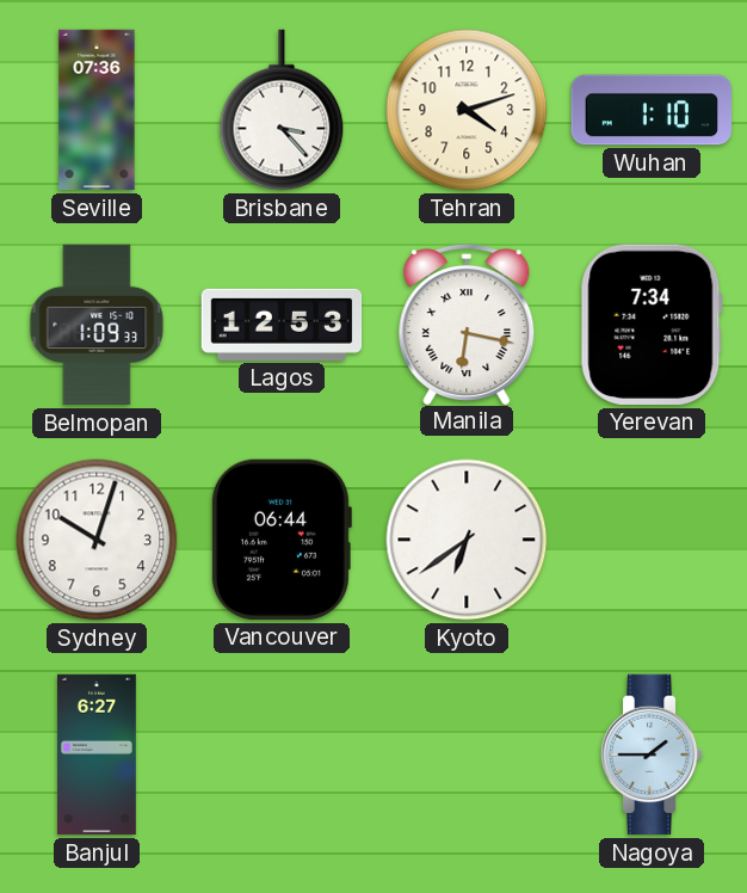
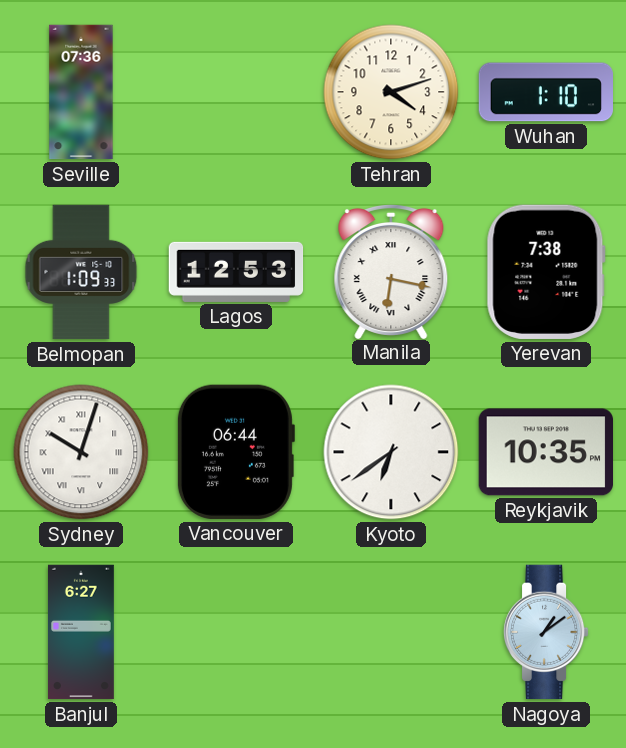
Brisbane: 3:23 -> none
Yerevan: 7:34 -> 7:38
Sydney numerals: Arabic -> Roman
Reykjavik: none -> 10:35
Nagoya: 1:45 -> 1:09
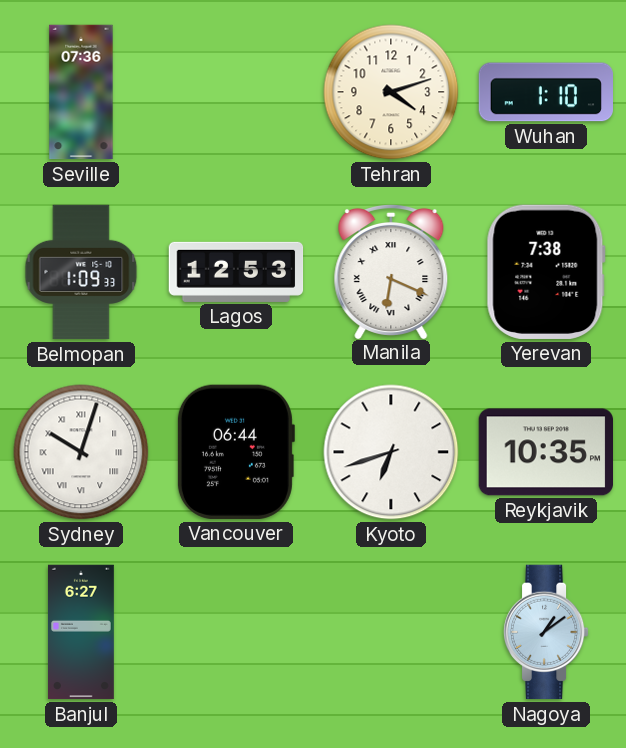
Manila: 6:17 -> 6:19
Kyoto: 6:39 -> 6:42
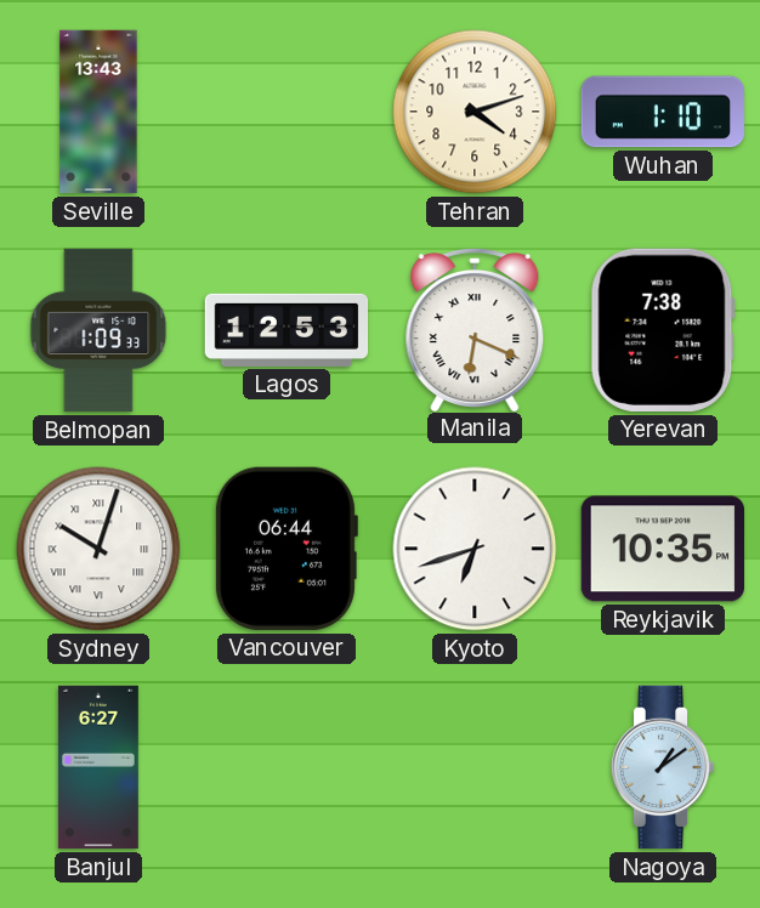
Seville: 07:36 -> 13:43
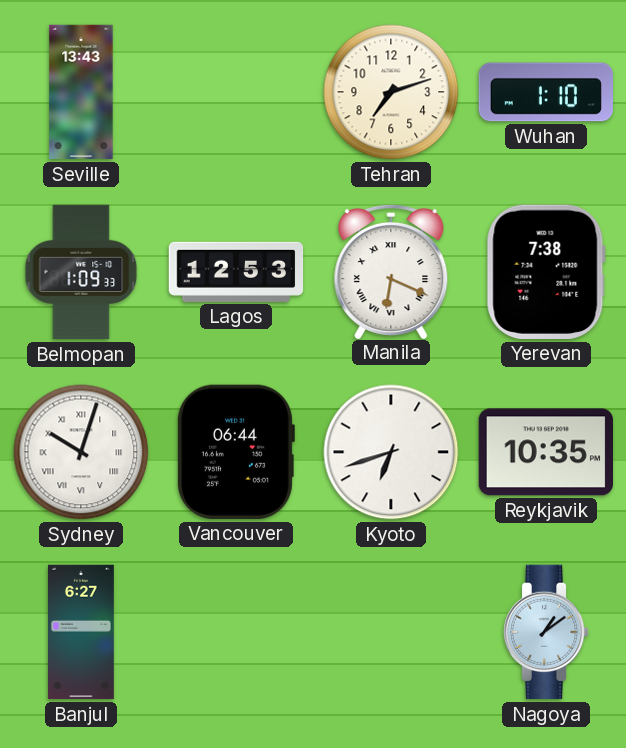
Tehran: 4:12 -> 7:12
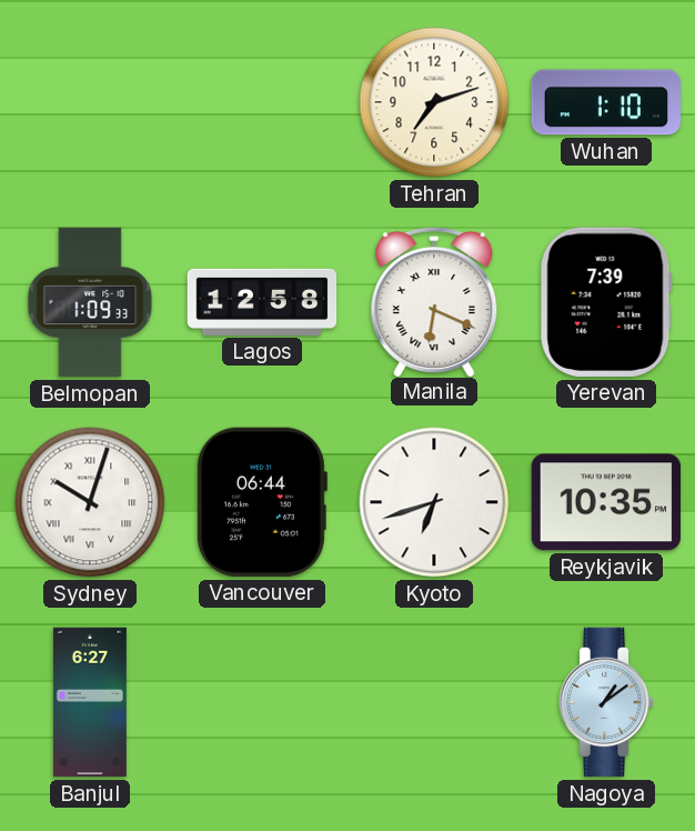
Seville: 13:43 -> none
Lagos: 12:53 -> 12:58
Yerevan: 7:38 -> 7:39
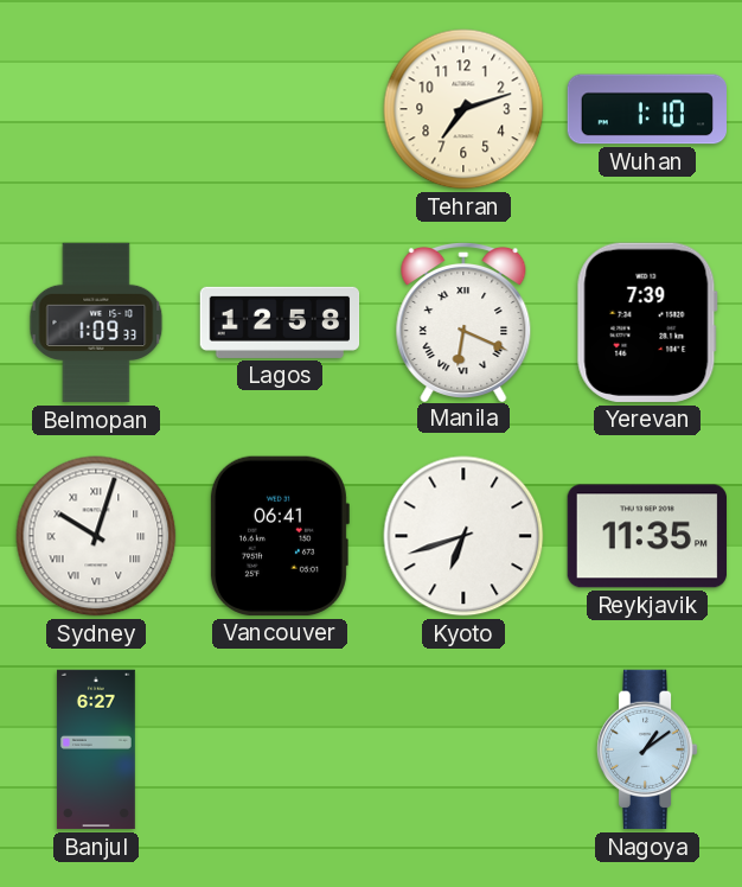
Vancouver: 06:44 -> 06:41
Reykjavik: 10:35 -> 11:35
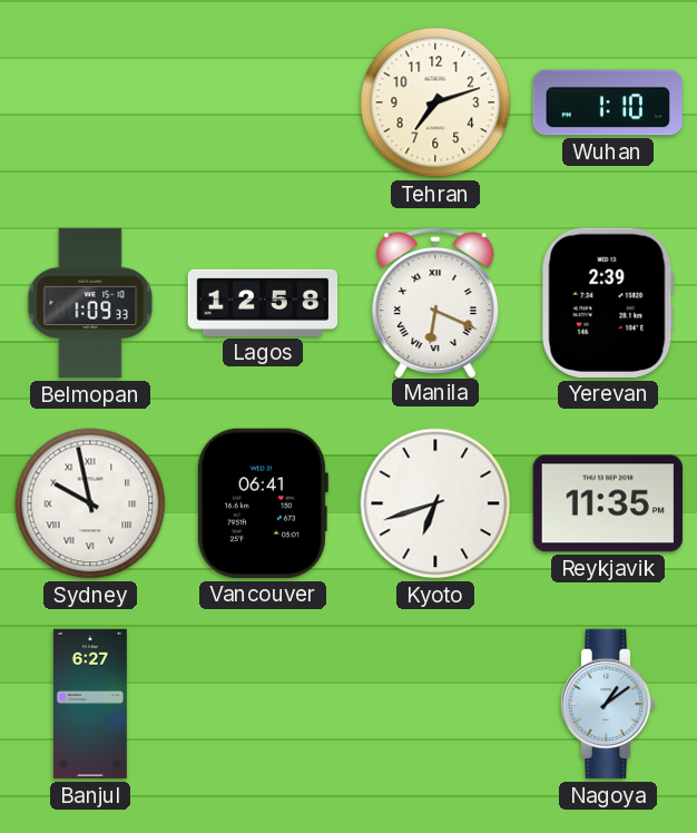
Yerevan: 7:39 -> 2:39
Sydney: 10:03 -> 9:58
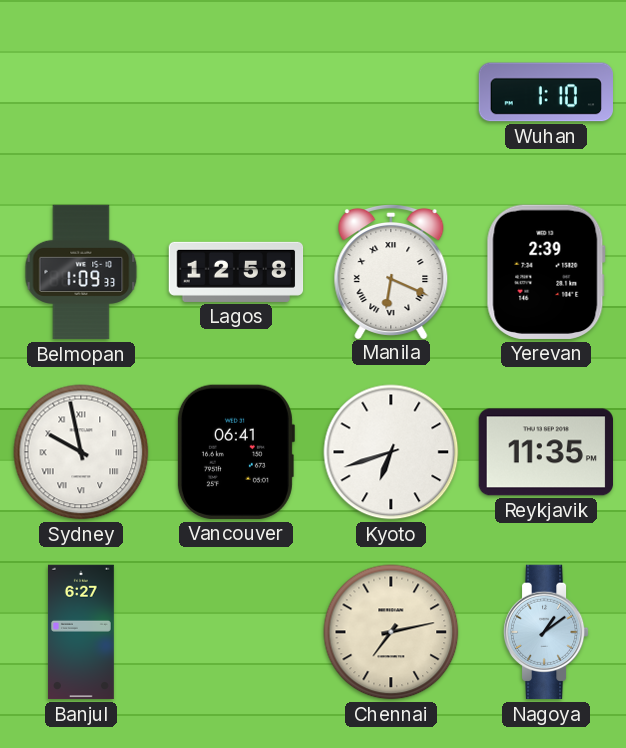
Tehran: 7:12 -> none
Chennai: none -> 7:13
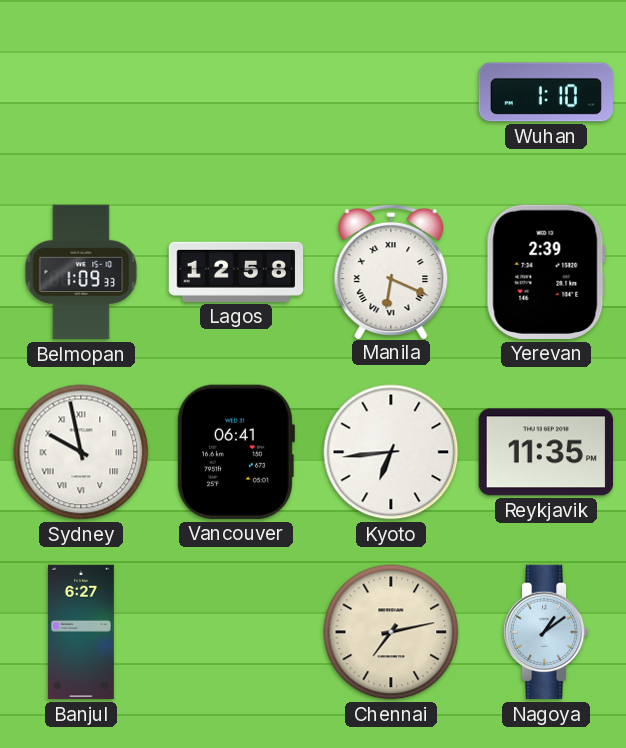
Kyoto: 6:42 -> 6:44
